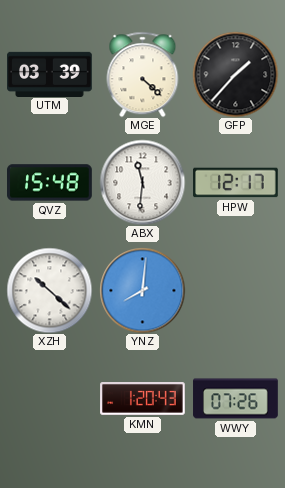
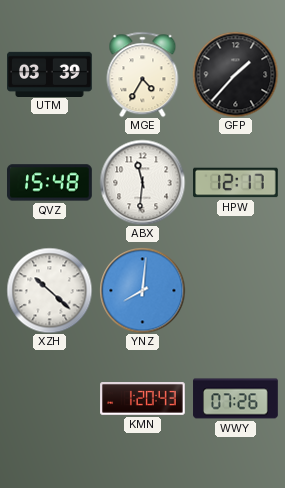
MGE: 4:22 -> 4:35
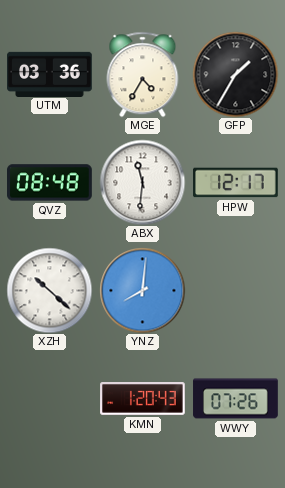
UTM: 03:39 -> 03:36
GFP: 1:37 -> 1:35
QVZ: 15:48 -> 08:48
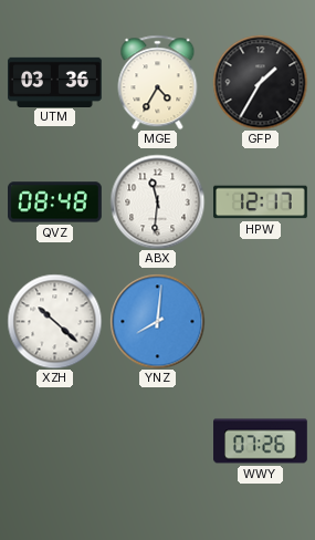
KMN: 1:20 -> none
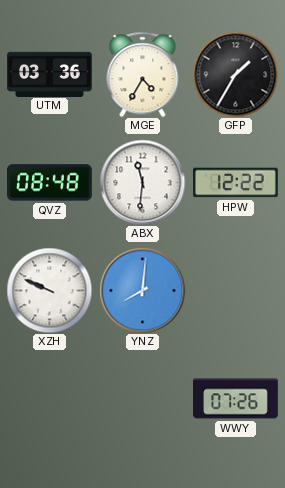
HPW: 12:17 -> 12:22
XZH: 10:22 -> 9:49
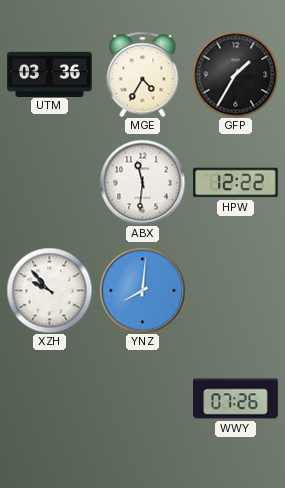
QVZ: 08:48 -> none
XZH: 9:49 -> 9:53
